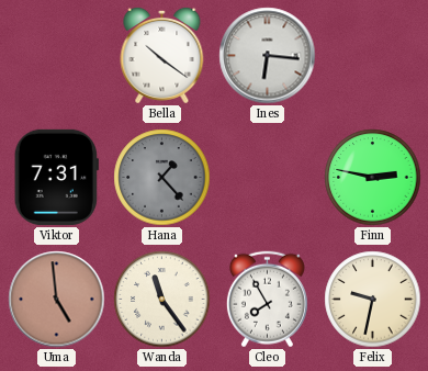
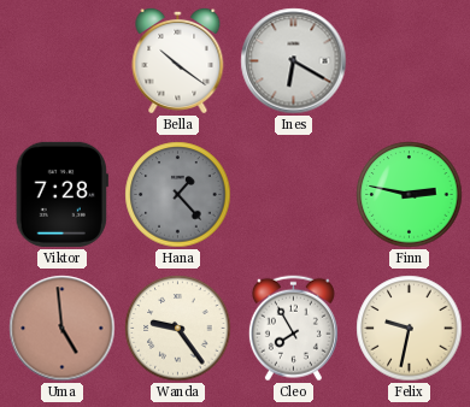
Ines: 6:16 -> 6:20
Viktor: 7:31 -> 7:28
Wanda: 11:24 -> 9:24
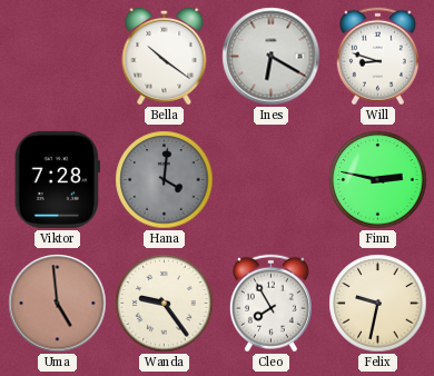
Will: none -> 8:48
Hana: 1:23 -> 4:01
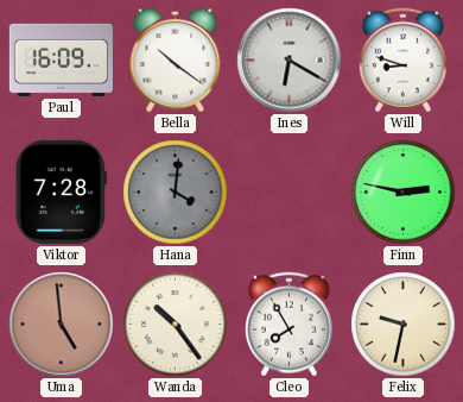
Paul: none -> 16:09
Wanda: 9:24 -> 10:24
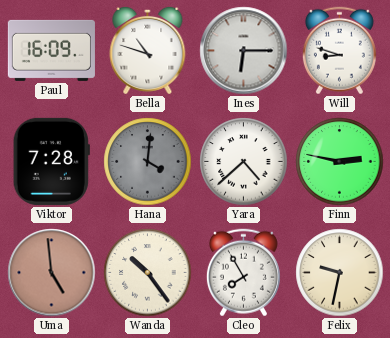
Bella: 10:21 -> 10:48
Ines: 6:20 -> 6:15
Yara: none -> 4:38
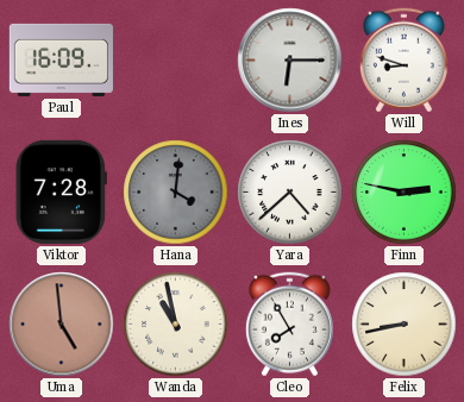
Bella: 10:48 -> none
Wanda: 10:24 -> 10:58
Felix: 9:32 -> 8:43
